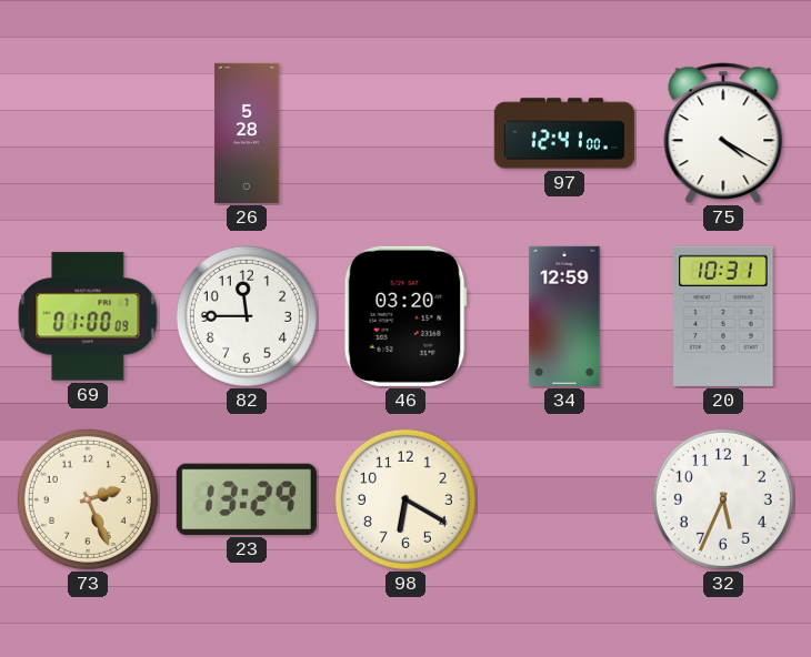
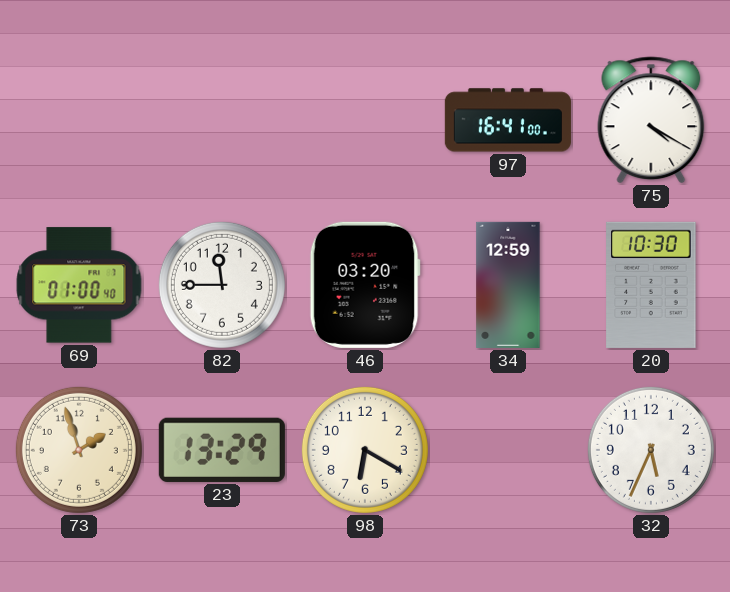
26: 5:28 -> none
97: 12:41 -> 16:41
69: 01:00:09 -> 01:00:40
20: 10:31 -> 10:30
73: 2:26 -> 1:57
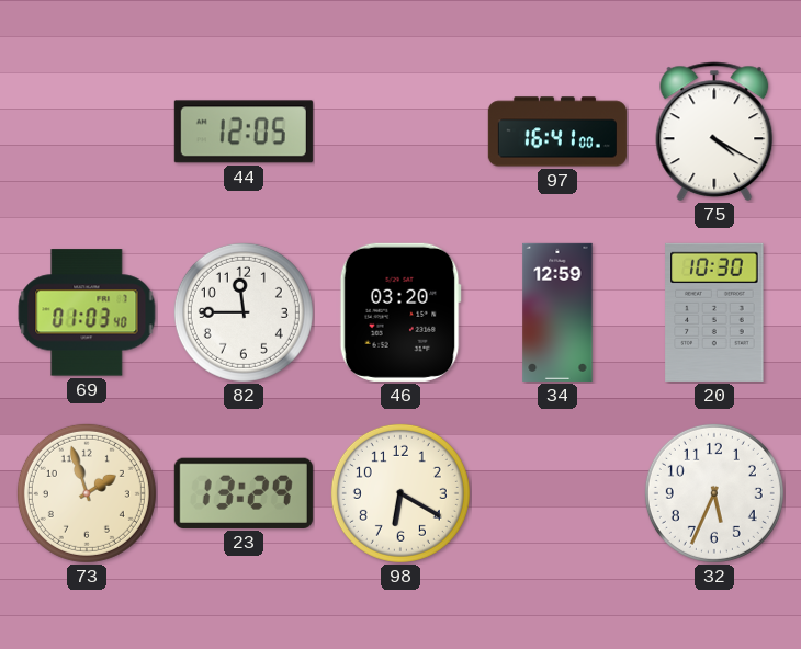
44: none -> 12:05
69: 01:00 -> 01:03
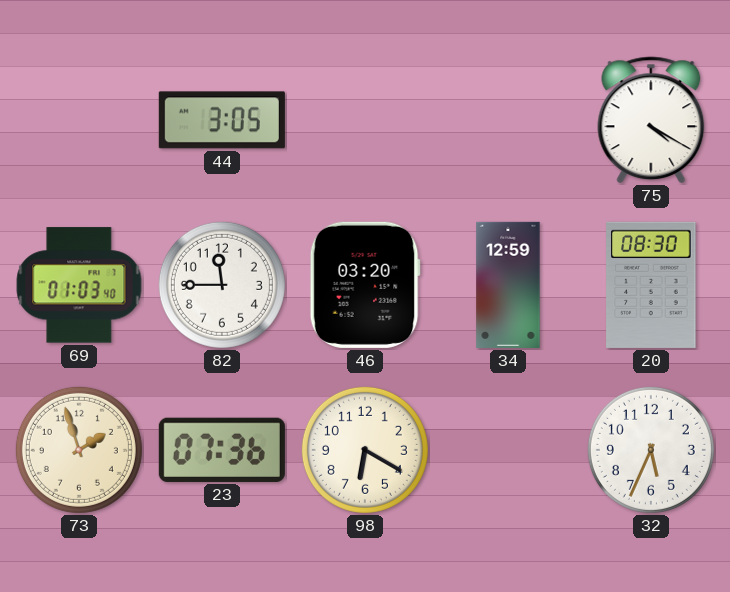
44: 12:05 -> 3:05
97: 16:41 -> none
20: 10:30 -> 08:30
23: 13:29 -> 07:36
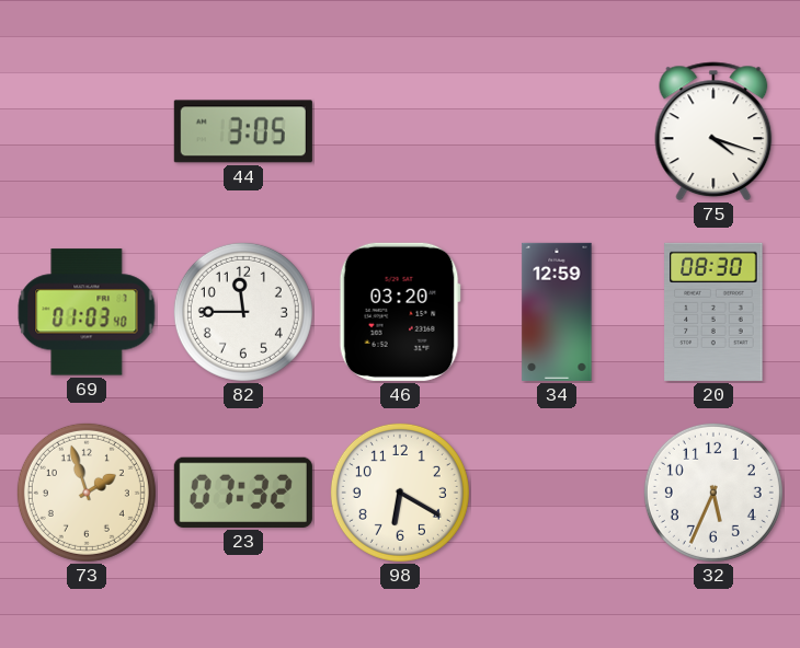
75: 4:20 -> 4:18
23: 07:36 -> 07:32
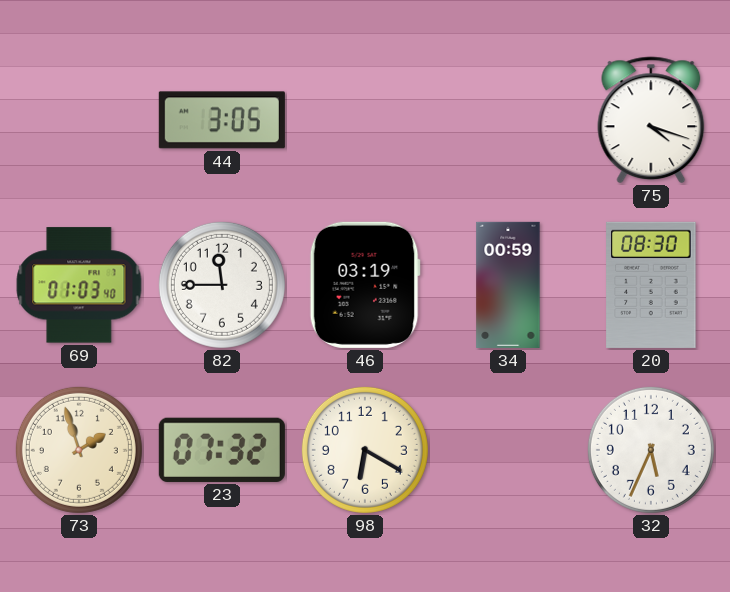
46: 03:20 -> 03:19
34: 12:59 -> 00:59
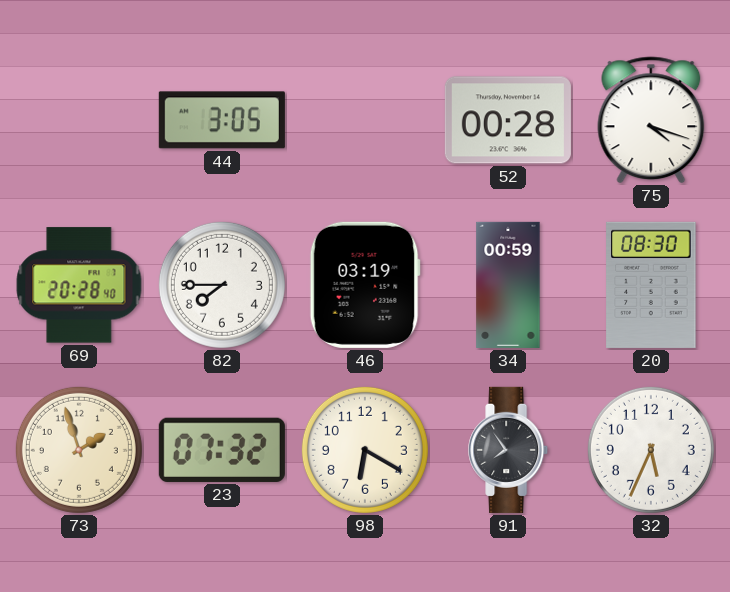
52: none -> 00:28
69: 01:03 -> 20:28
82: 11:45 -> 7:45
91: none -> 7:54
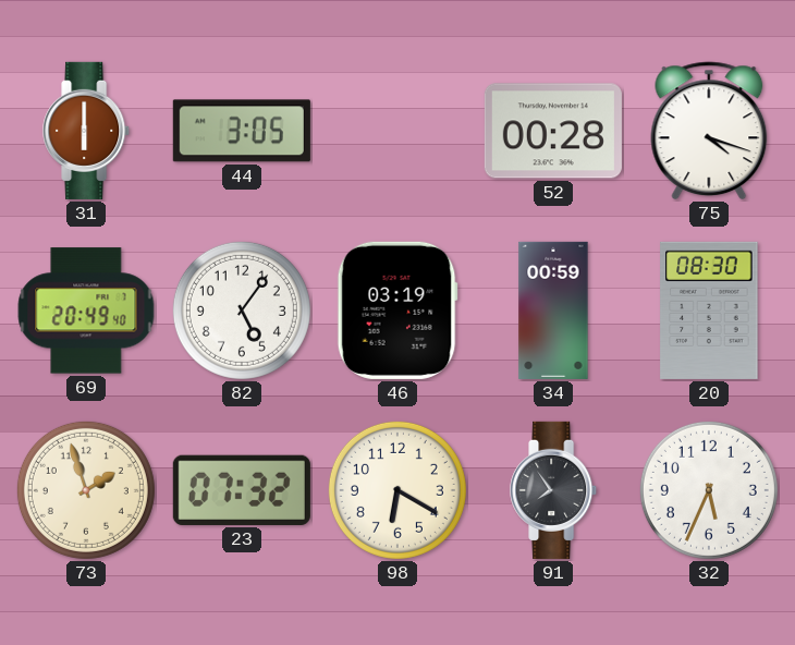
31: none -> 6:00
69: 20:28 -> 20:49
82: 7:45 -> 5:06
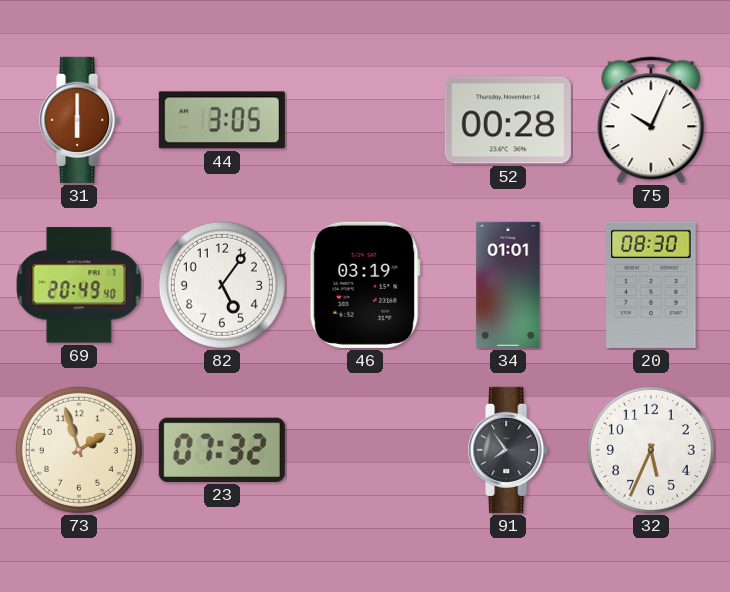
75: 4:18 -> 10:04
34: 00:59 -> 01:01
98: 6:20 -> none
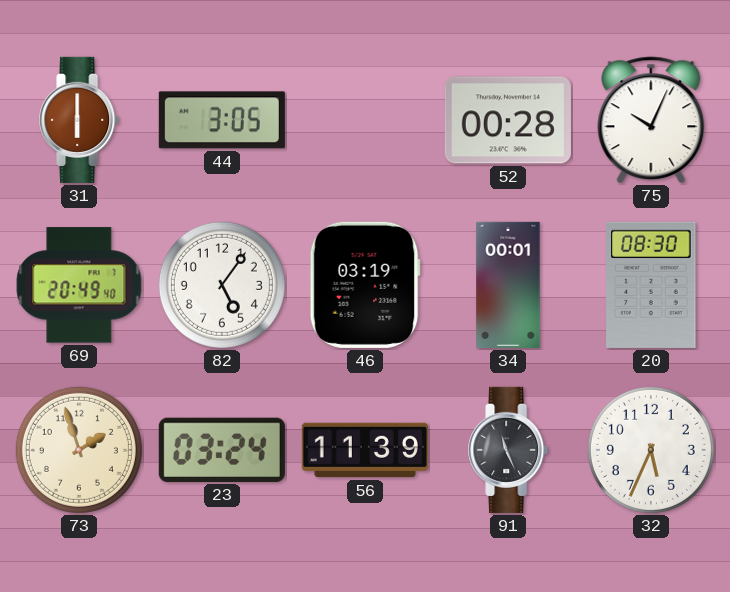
34: 01:01 -> 00:01
23: 07:32 -> 03:24
56: none -> 11:39
91: 7:54 -> 11:26
